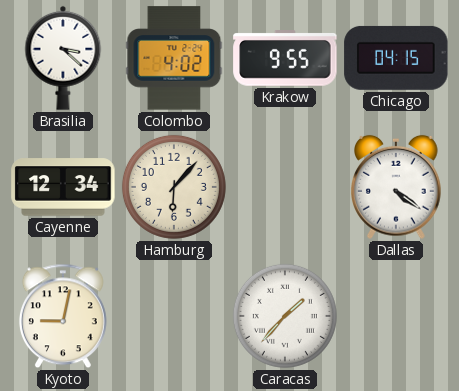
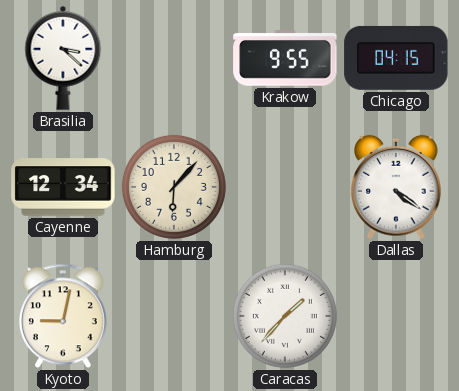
Colombo: 4:02 -> none
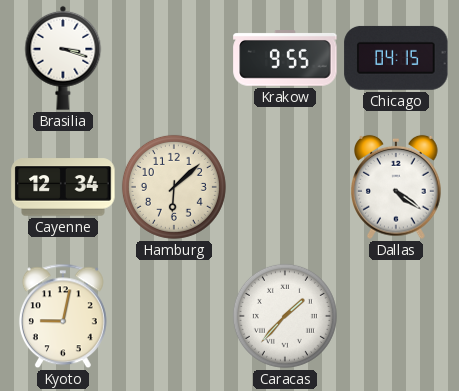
Brasilia: 3:22 -> 3:18
Hamburg: 6:07 -> 6:08
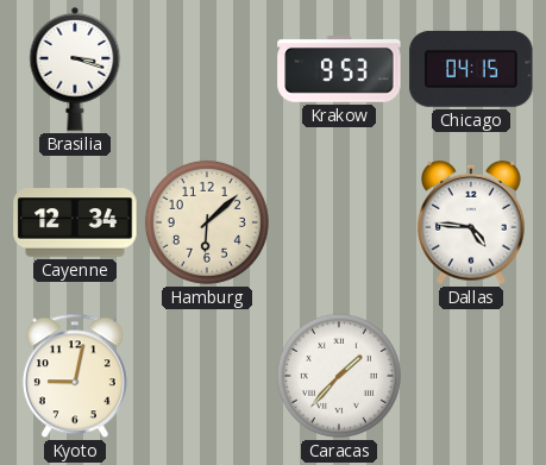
Krakow: 9:55 -> 9:53
Dallas: 4:21 -> 4:46
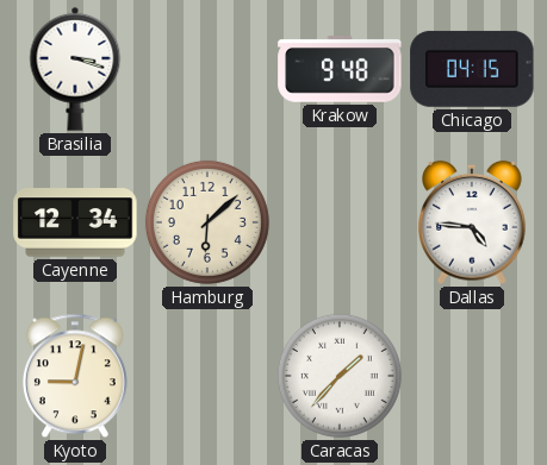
Krakow: 9:53 -> 9:48
